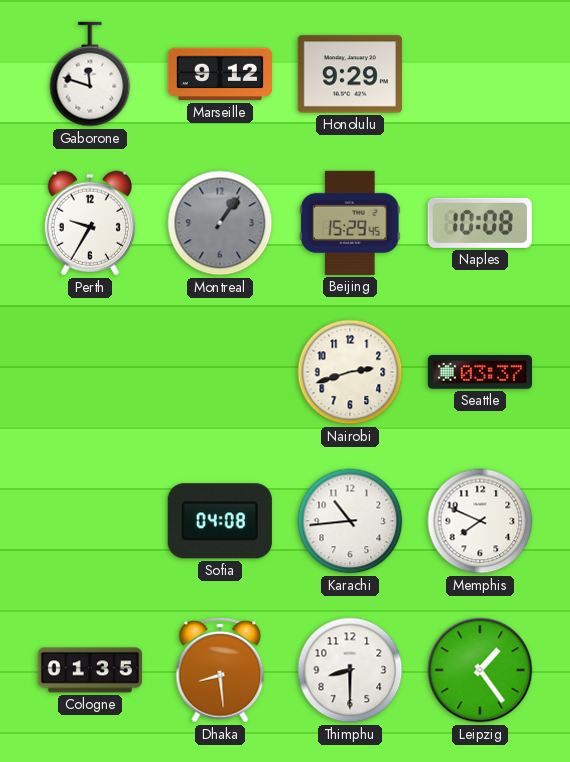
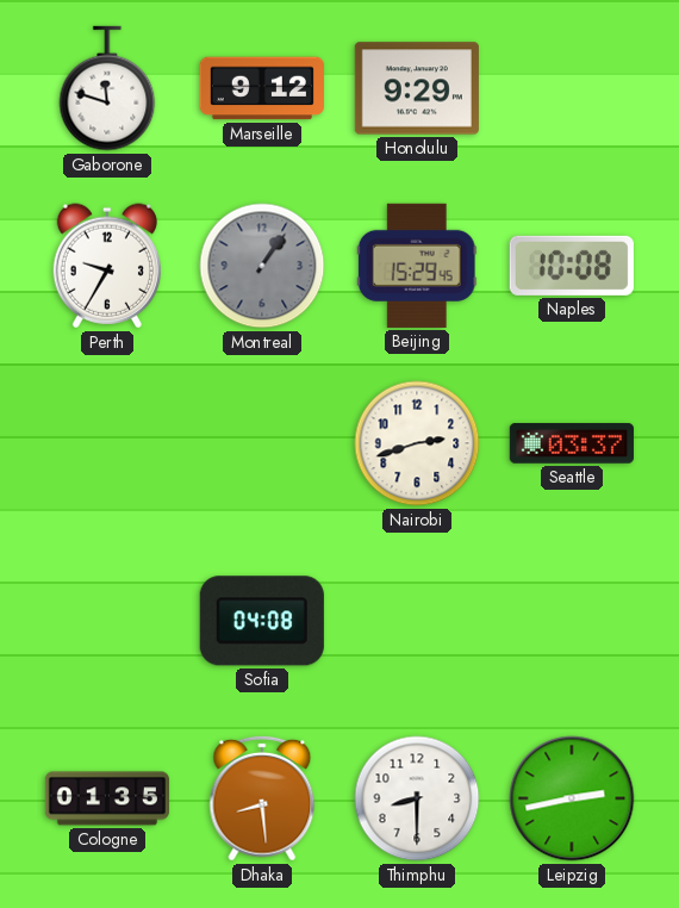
Karachi: 10:44 -> none
Memphis: 7:49 -> none
Leipzig: 1:24 -> 2:43
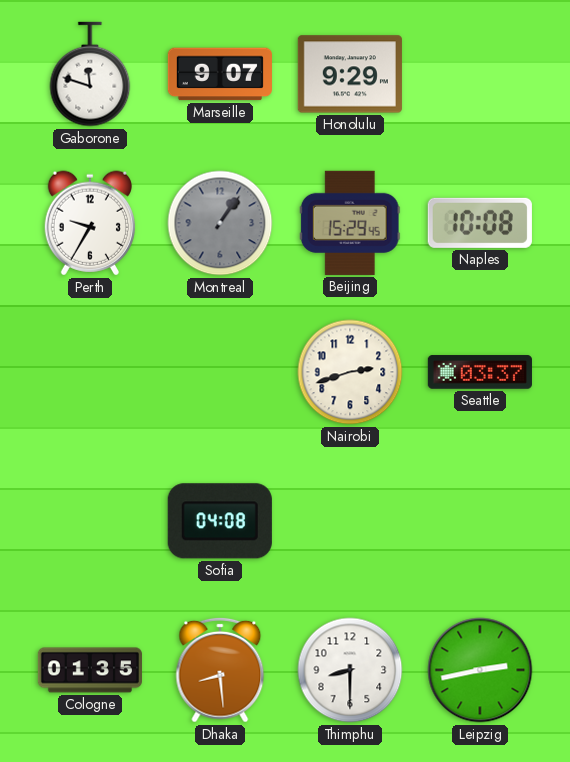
Marseille: 9:12 -> 9:07
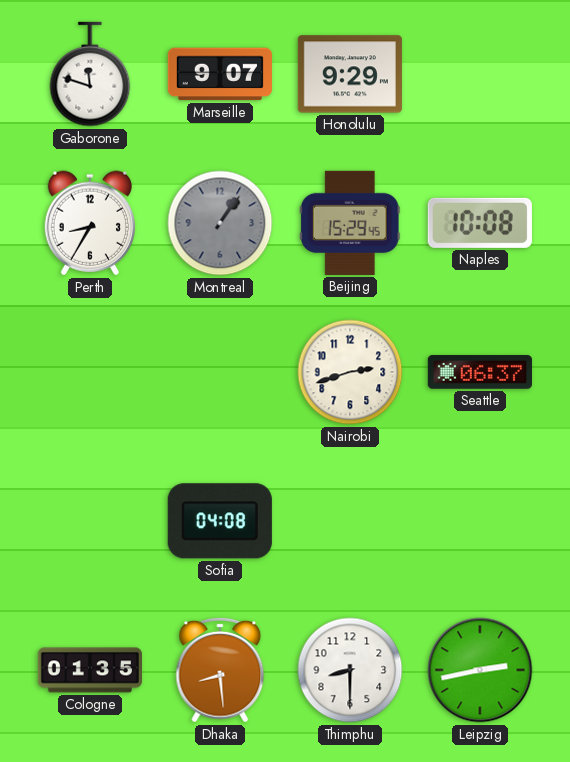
Perth: 9:35 -> 8:35
Seattle: 03:37 -> 06:37
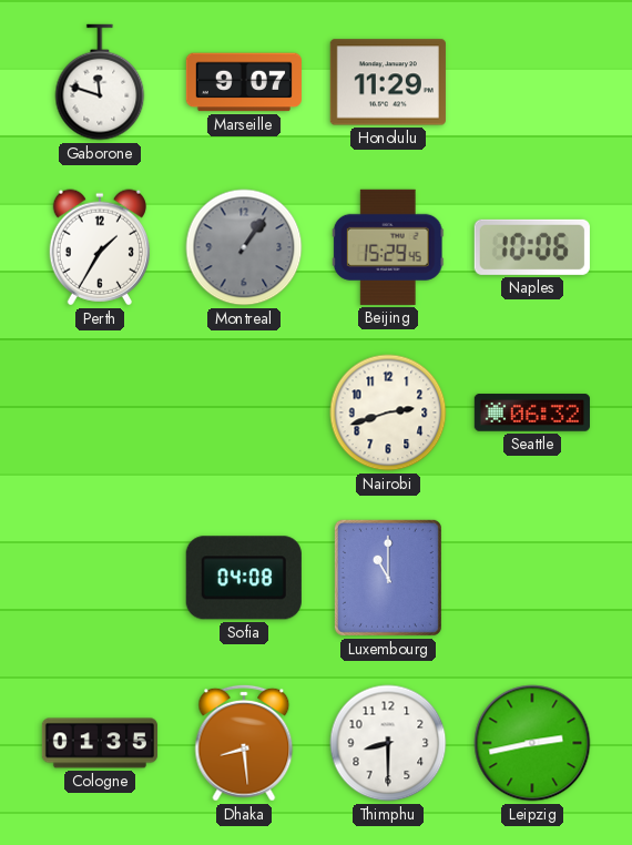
Honolulu: 9:29 -> 11:29
Perth: 8:35 -> 1:35
Naples: 10:08 -> 10:06
Seattle: 06:37 -> 06:32
Luxembourg: none -> 11:00
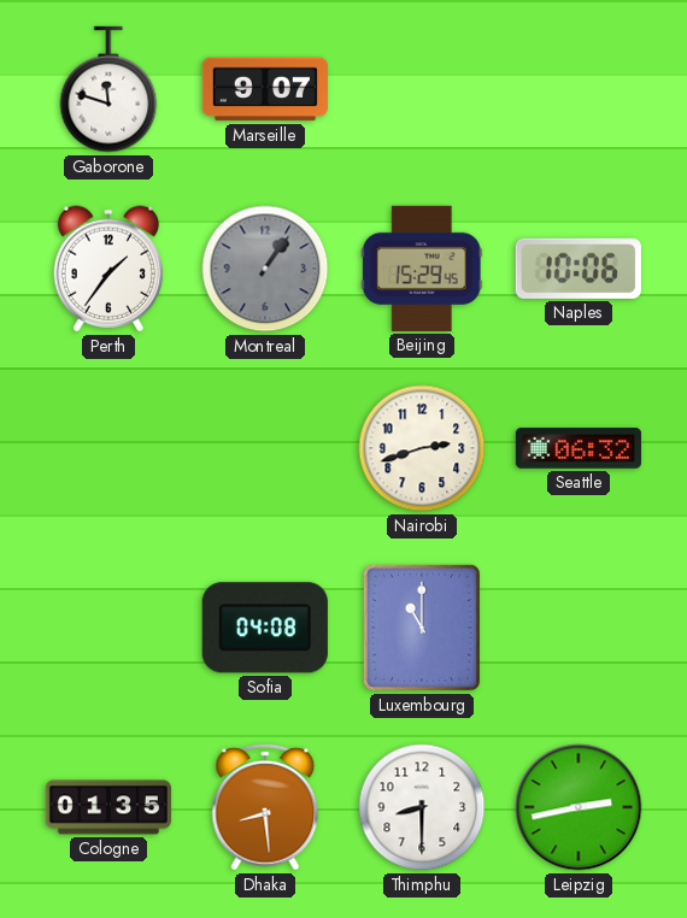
Honolulu: 11:29 -> none
Perth: 1:35 -> 1:36
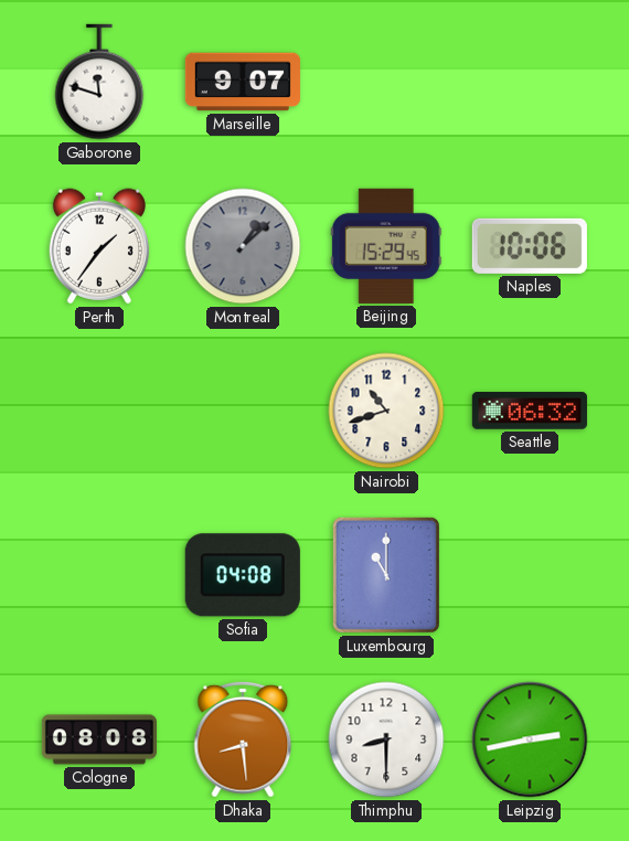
Montreal: 1:06 -> 1:08
Nairobi: 2:42 -> 10:42
Cologne: 01:35 -> 08:08
